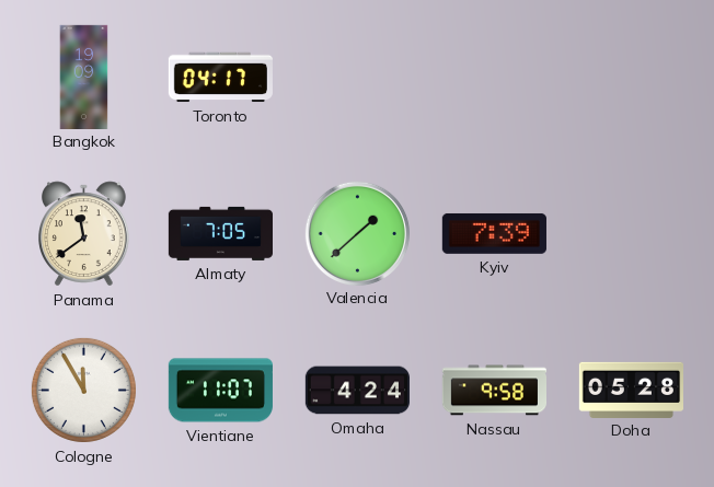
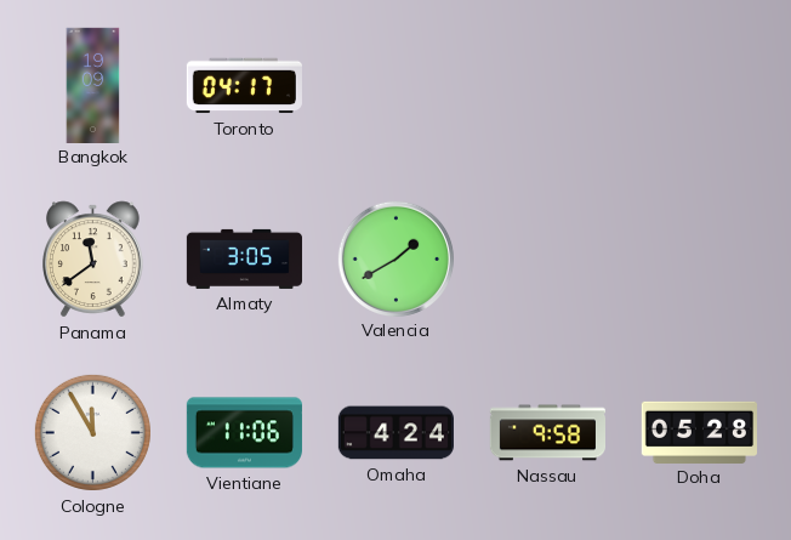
Almaty: 7:05 -> 3:05
Valencia: 1:38 -> 1:40
Kyiv: 7:39 -> none
Vientiane: 11:07 -> 11:06
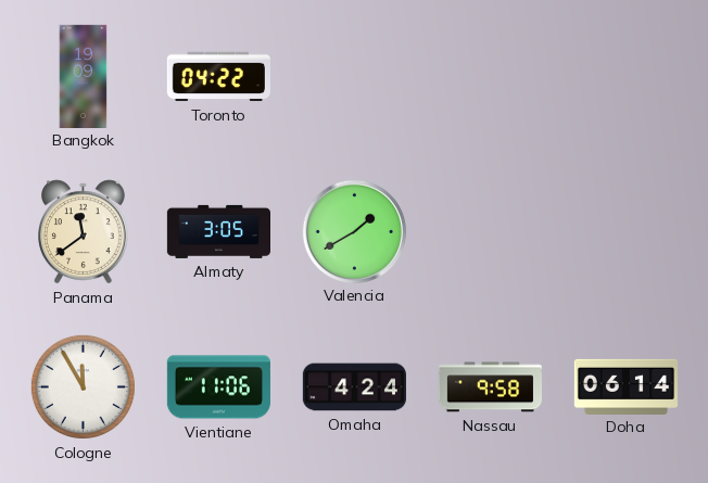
Toronto: 04:17 -> 04:22
Doha: 05:28 -> 06:14
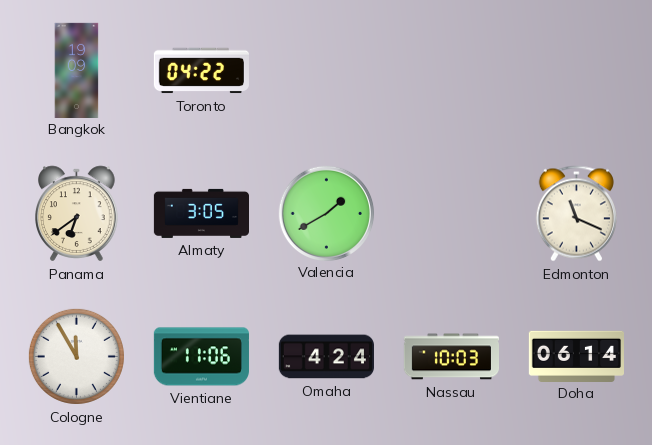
Panama: 11:39 -> 6:39
Edmonton: none -> 11:19
Nassau: 9:58 -> 10:03
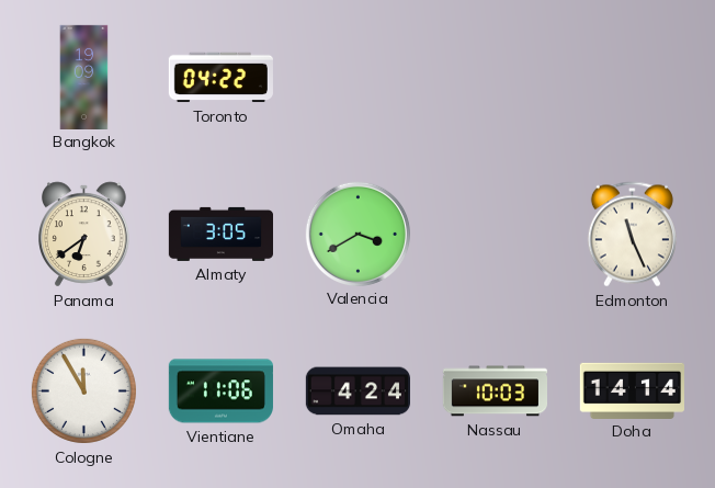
Valencia: 1:40 -> 3:40
Edmonton: 11:19 -> 11:26
Doha: 06:14 -> 14:14
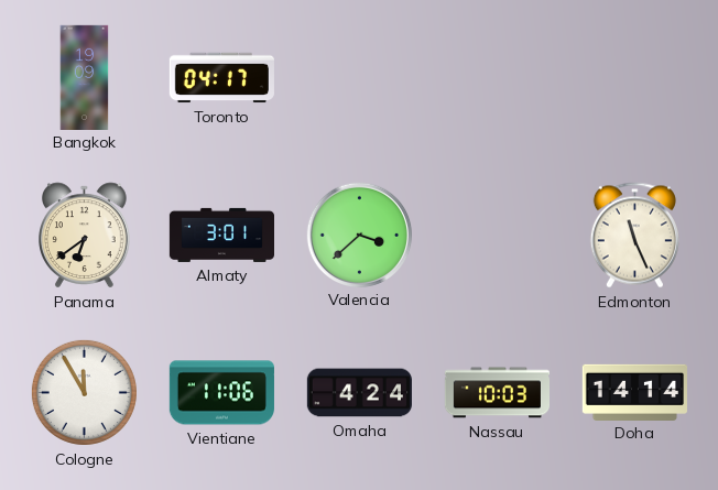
Toronto: 04:22 -> 04:17
Almaty: 3:05 -> 3:01
Valencia: 3:40 -> 3:38
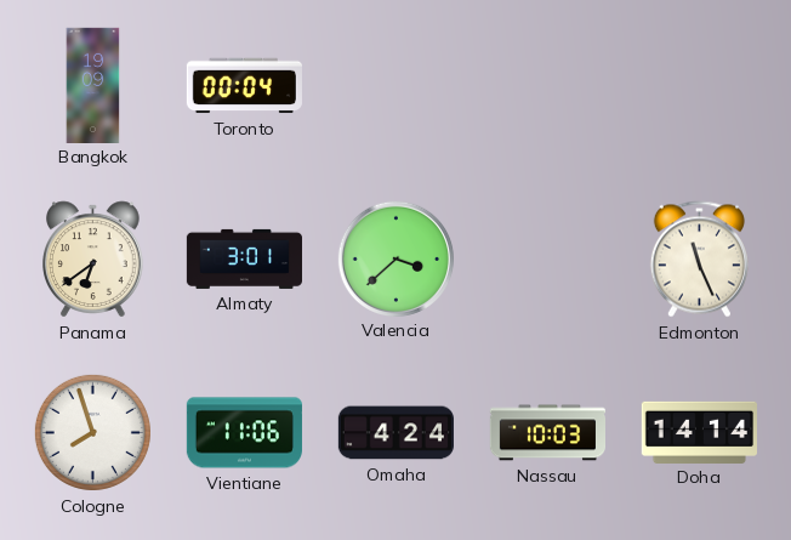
Toronto: 04:17 -> 00:04
Cologne: 11:55 -> 7:57
